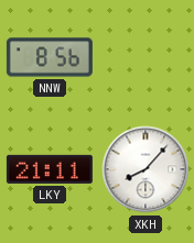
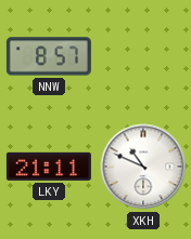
NNW: 8:56 -> 8:57
XKH: 8:07 -> 10:49
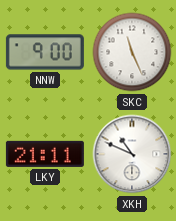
NNW: 8:57 -> 9:00
SKC: none -> 11:26
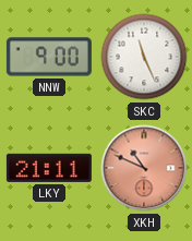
XKH dial: white -> salmon
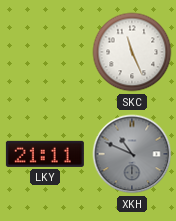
NNW: 9:00 -> none
XKH dial: salmon -> grey
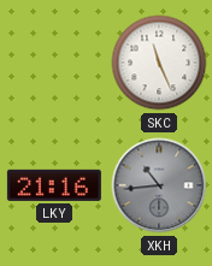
LKY: 21:11 -> 21:16
XKH: 10:49 -> 10:44
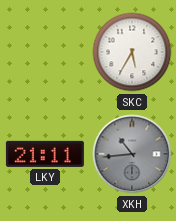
SKC: 11:26 -> 5:35
LKY: 21:16 -> 21:11
